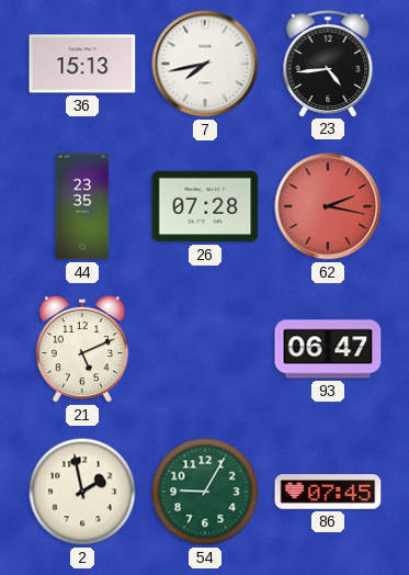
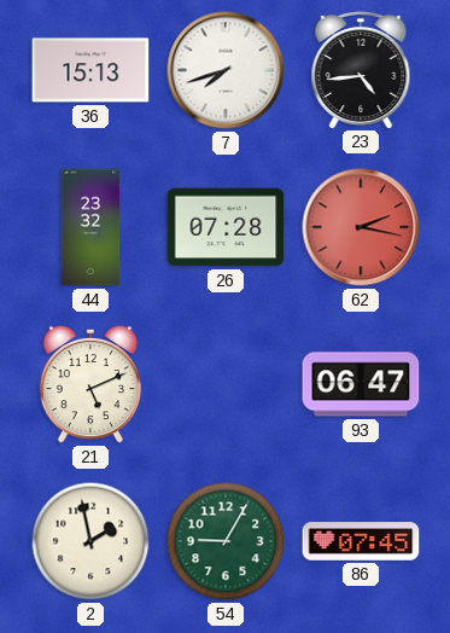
7: 7:43 -> 7:42
44: 23:35 -> 23:32
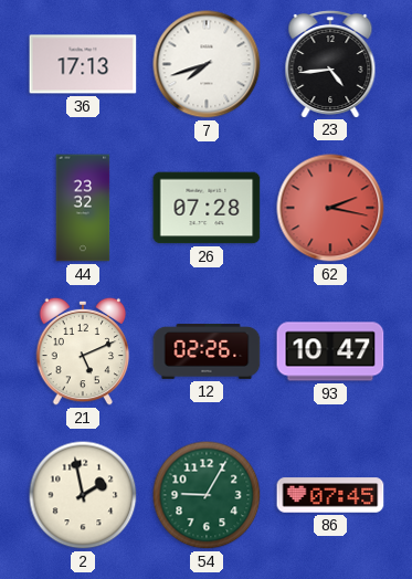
36: 15:13 -> 17:13
12: none -> 02:26
93: 06:47 -> 10:47
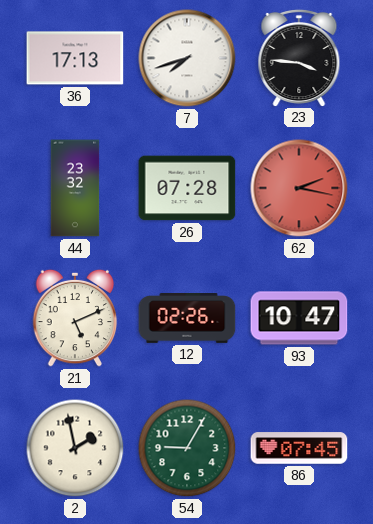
23: 4:44 -> 3:46
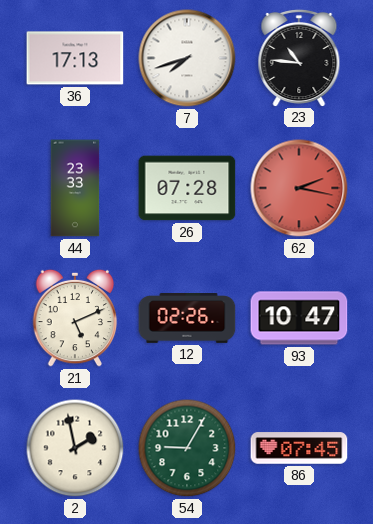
23: 3:46 -> 10:46
44: 23:32 -> 23:33
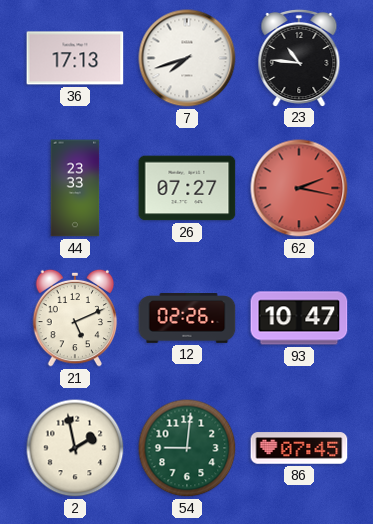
26: 07:28 -> 07:27
54: 9:05 -> 9:01
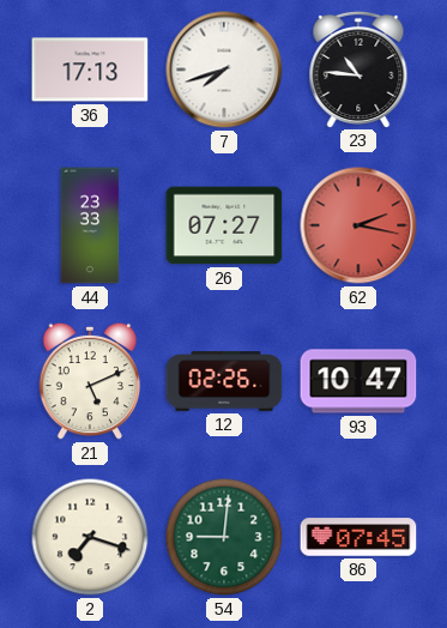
2: 1:58 -> 7:18
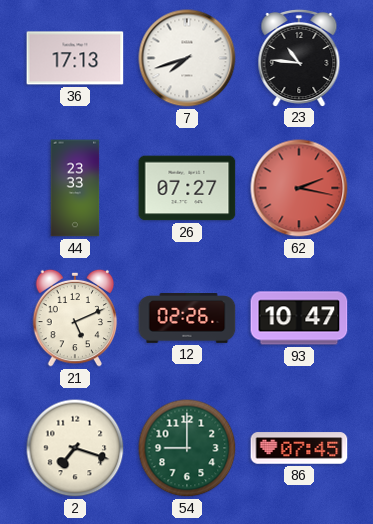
54: 9:01 -> 9:00
